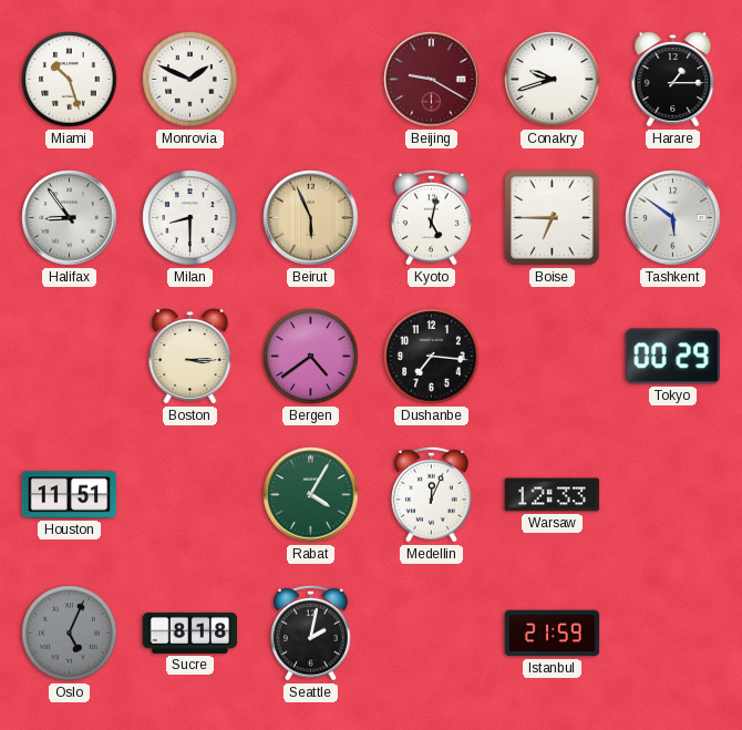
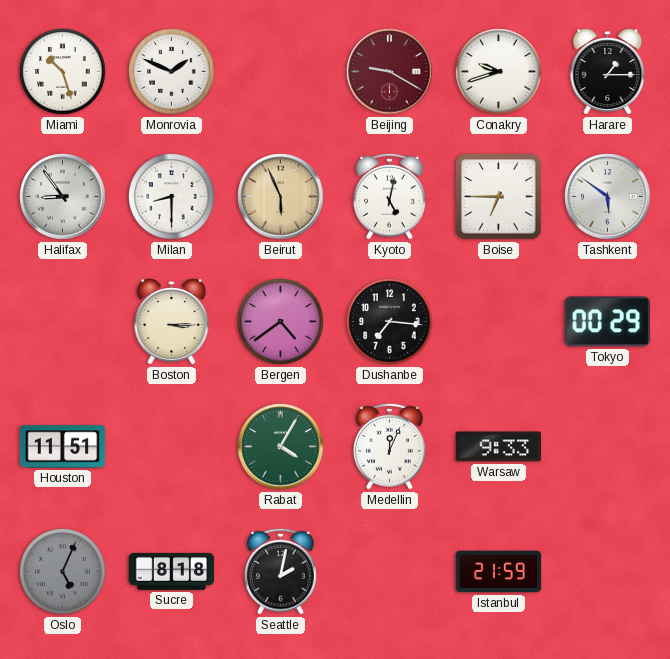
Warsaw: 12:33 -> 9:33
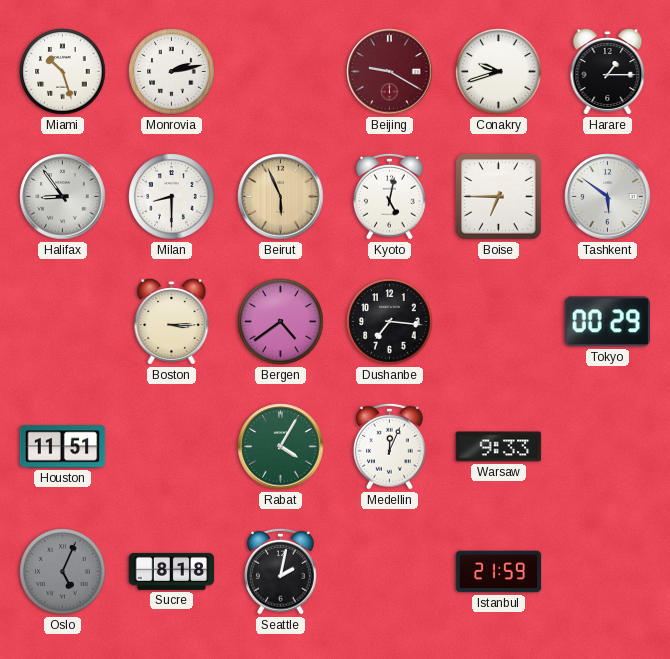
Monrovia: 1:49 -> 2:13
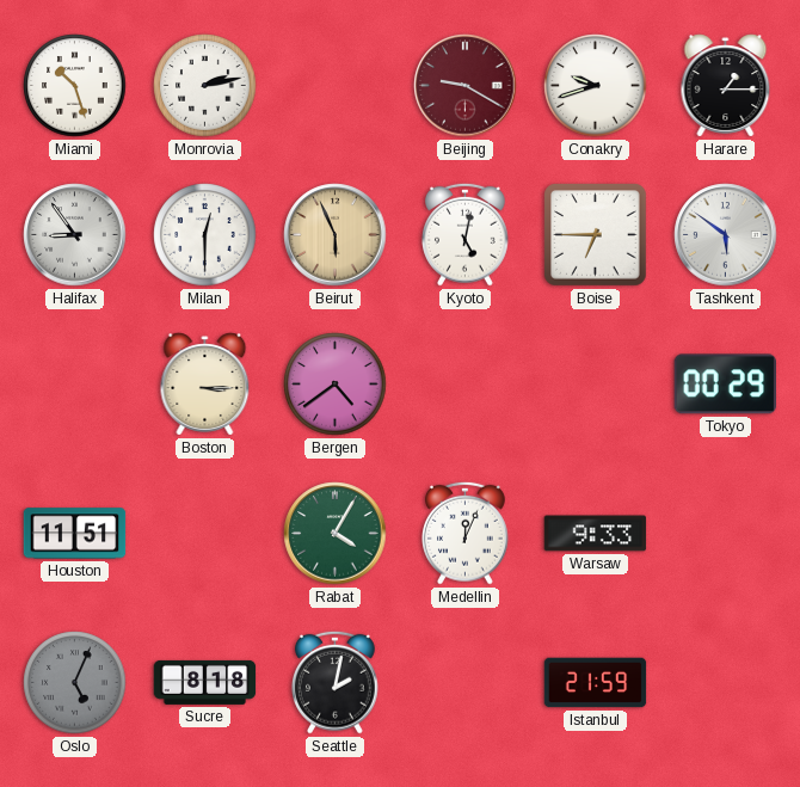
Milan: 8:30 -> 12:30
Dushanbe: 7:16 -> none
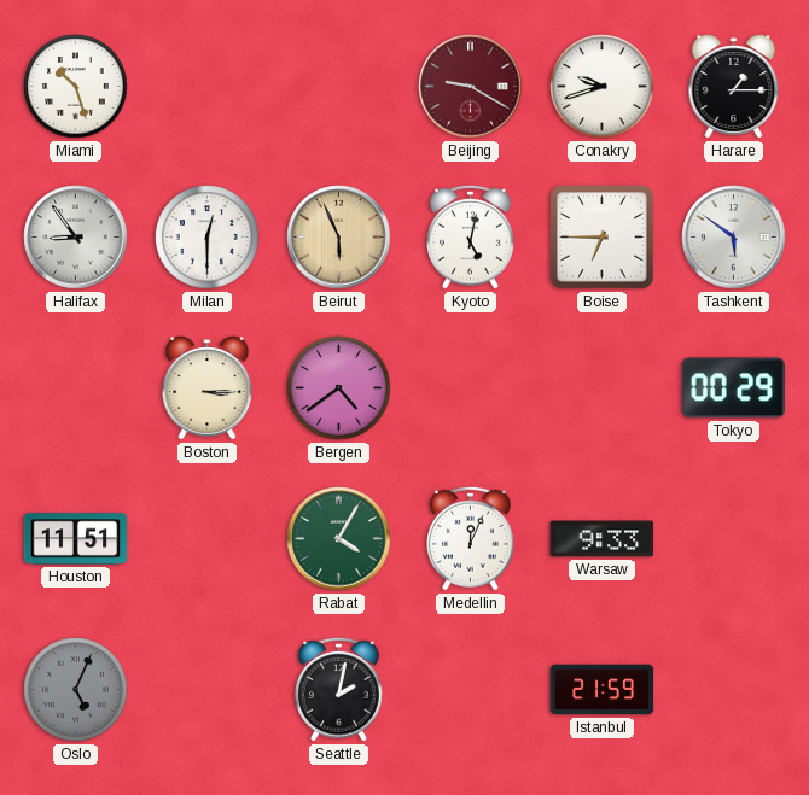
Monrovia: 2:13 -> none
Sucre: 8:18 -> none
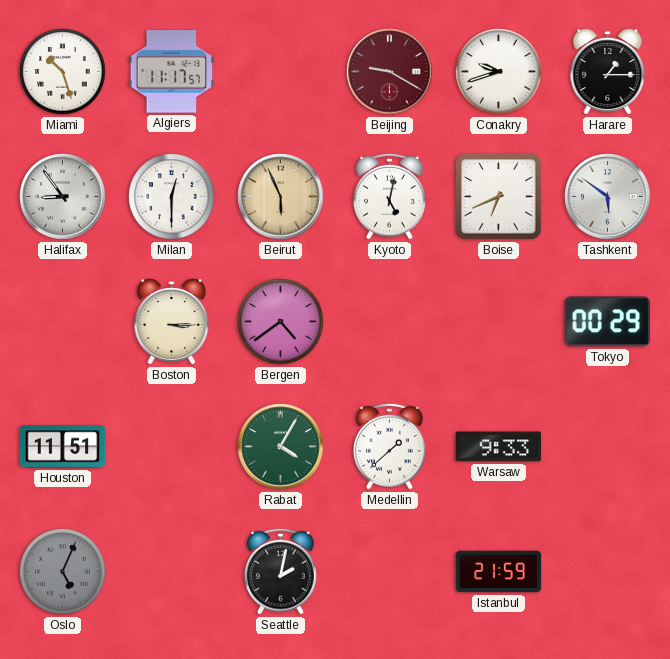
Algiers: none -> 11:17
Boise: 6:45 -> 6:41
Medellin: 12:04 -> 1:38
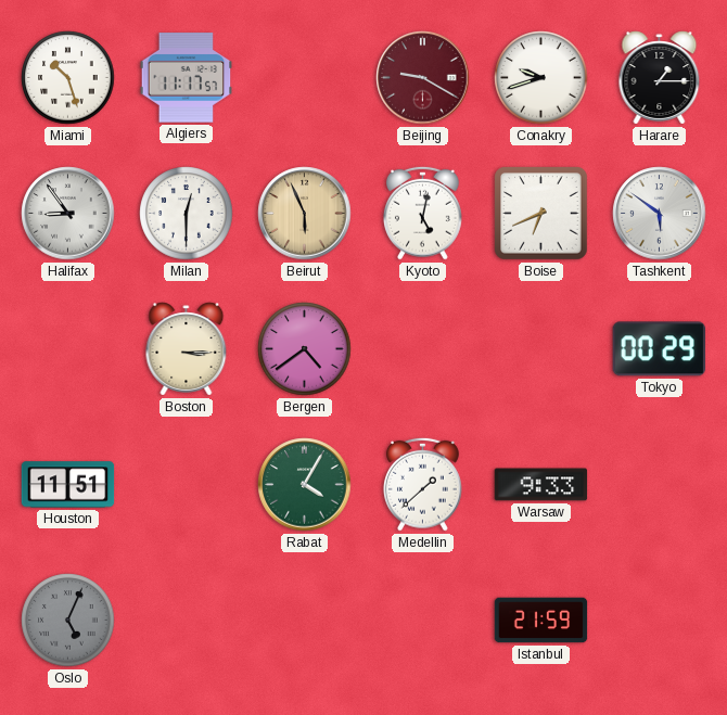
Seattle: 2:02 -> none
